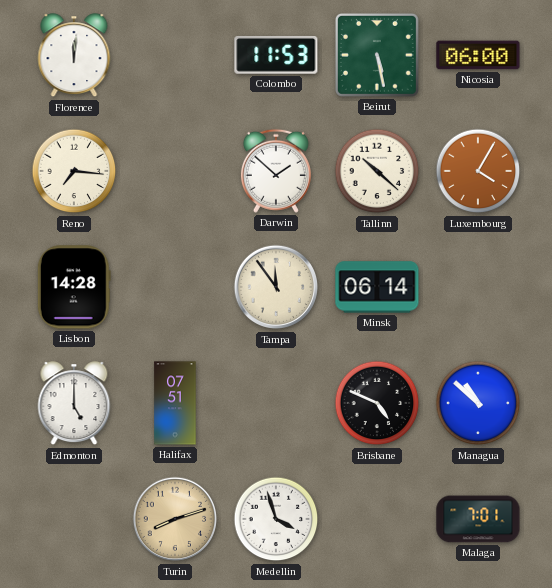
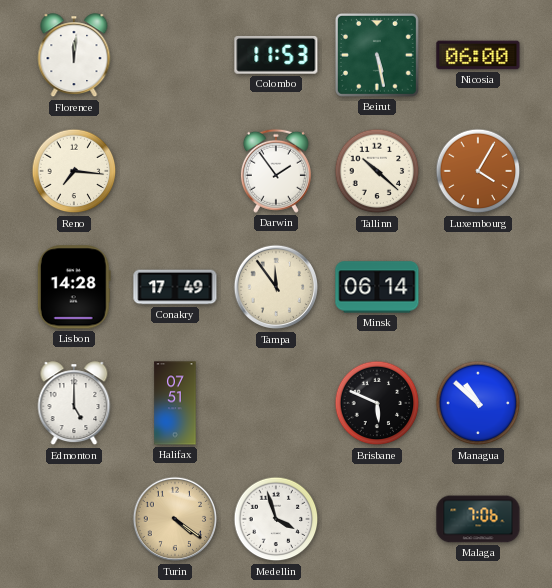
Darwin: 1:52 -> 1:54
Conakry: none -> 17:49
Brisbane: 4:49 -> 5:49
Turin: 8:12 -> 4:21
Malaga: 7:01 -> 7:06
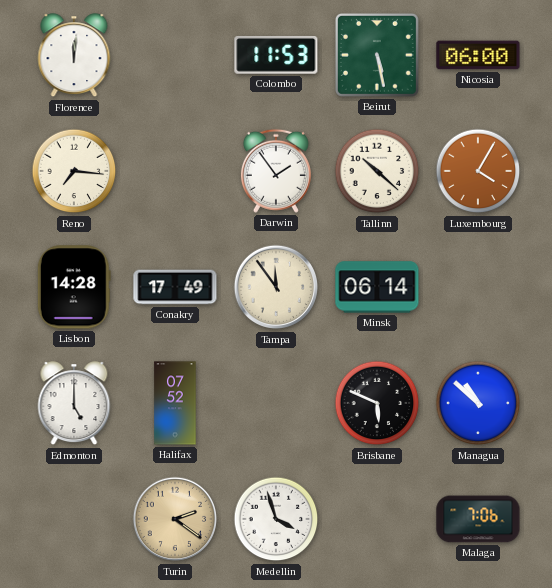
Halifax: 07:51 -> 07:52
Turin: 4:21 -> 2:21
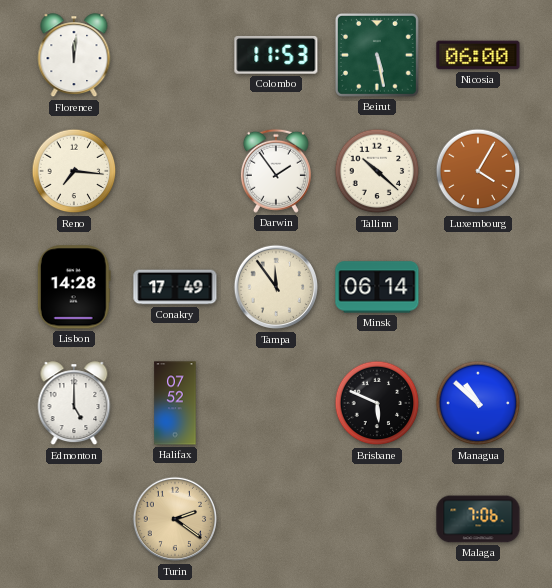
Medellin: 3:57 -> none
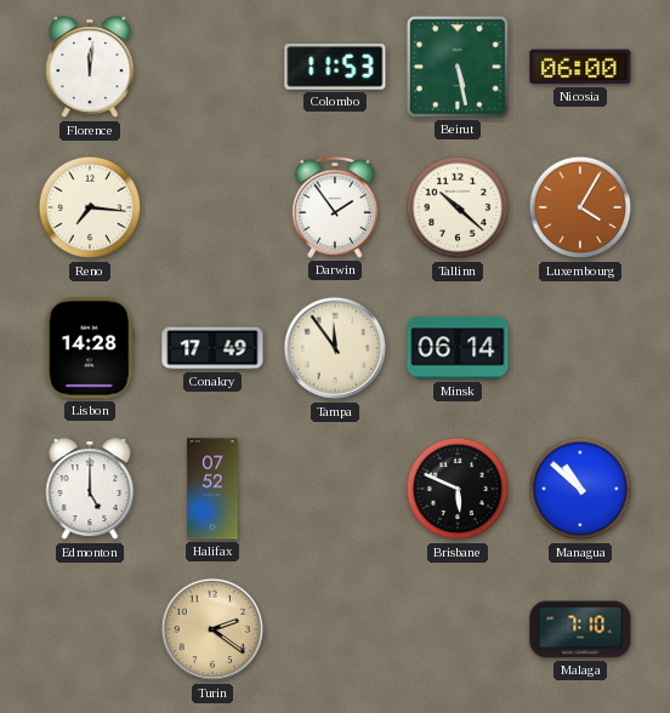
Malaga: 7:06 -> 7:10
